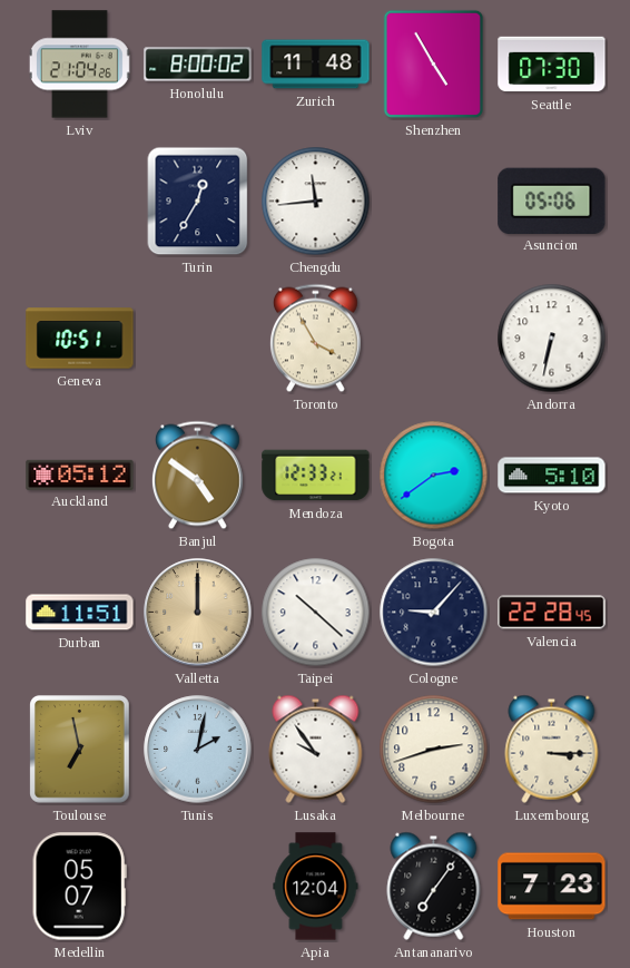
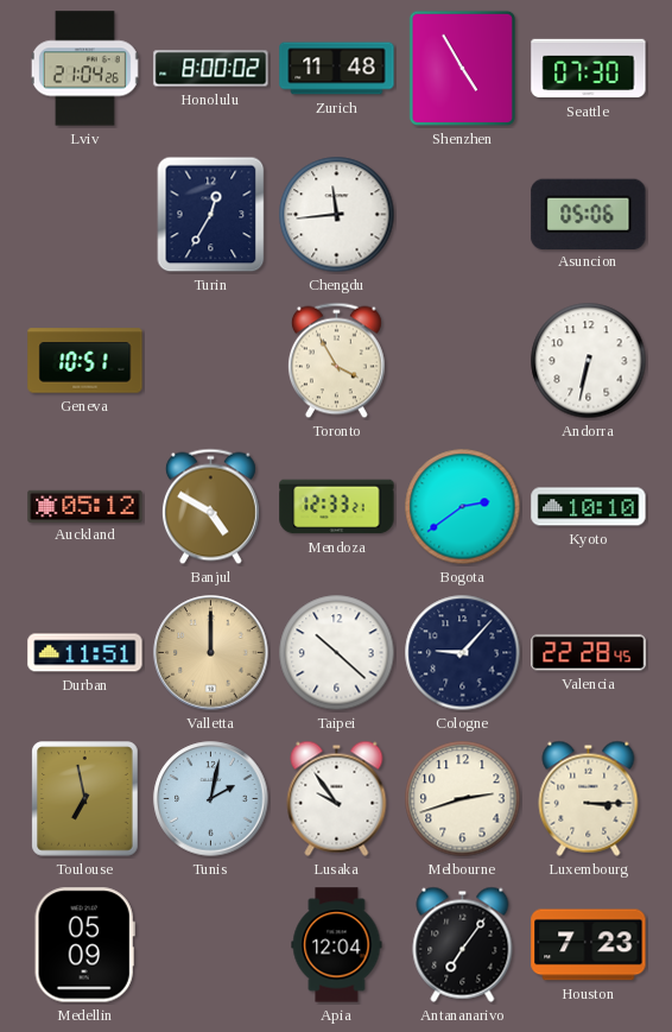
Banjul: 4:51 -> 4:50
Kyoto: 5:10 -> 10:10
Medellin: 05:07 -> 05:09
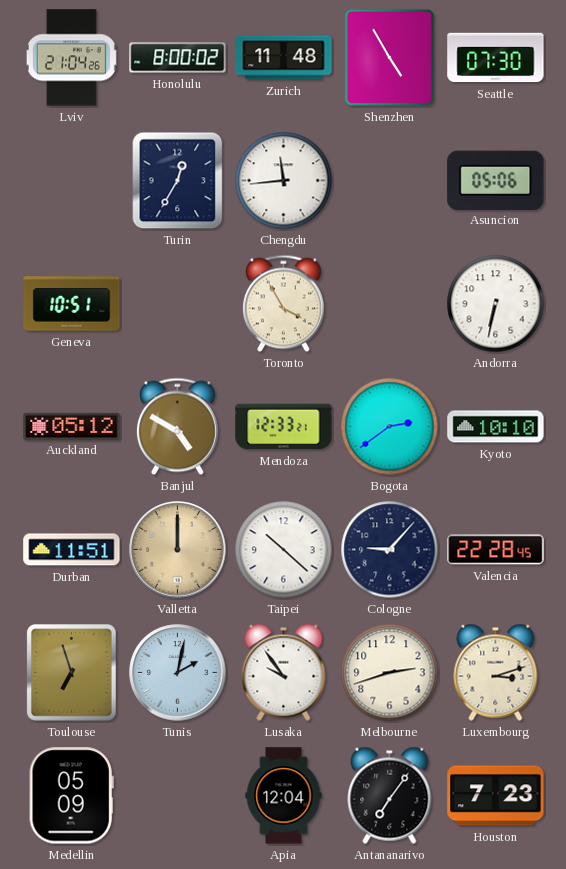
Toulouse: 6:58 -> 6:57
Luxembourg: 3:15 -> 3:12
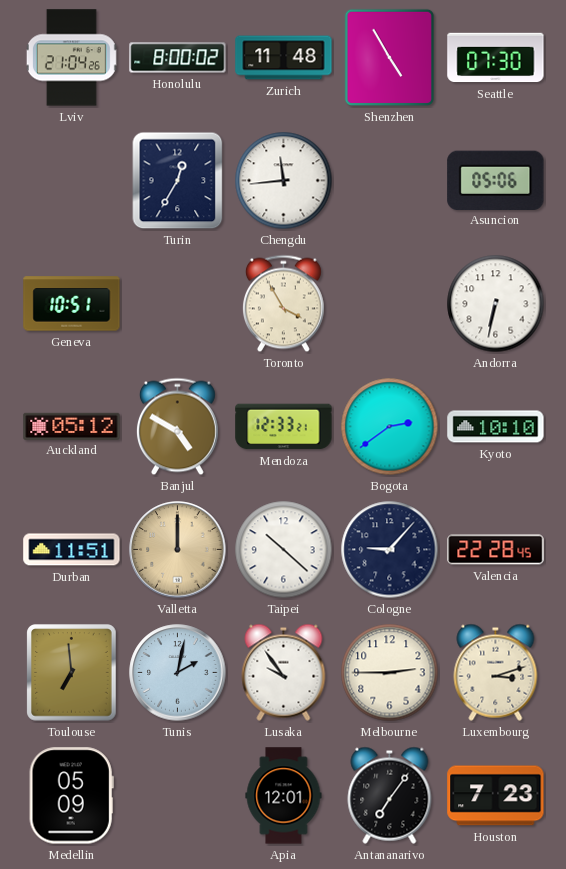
Toulouse: 6:57 -> 6:59
Melbourne: 2:42 -> 2:45
Apia: 12:04 -> 12:01
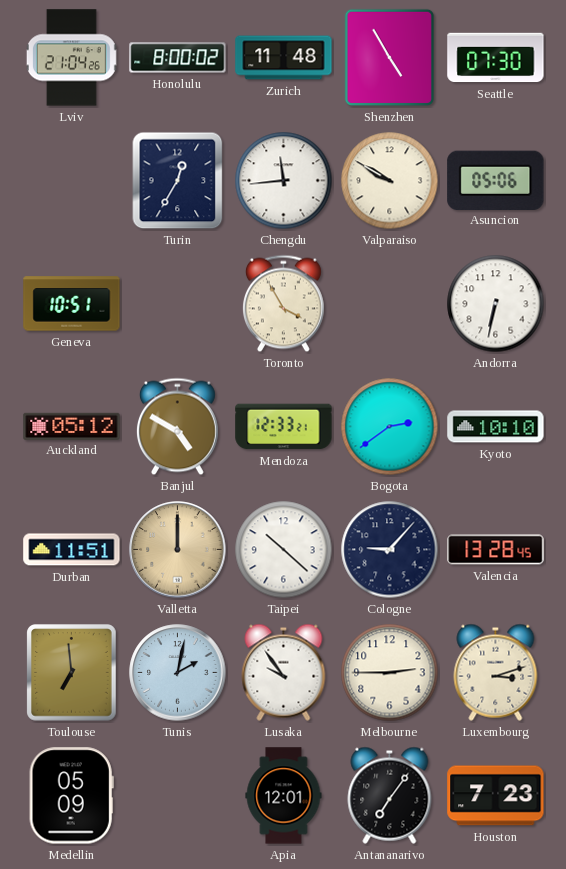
Valparaiso: none -> 9:50
Valencia: 22:28 -> 13:28
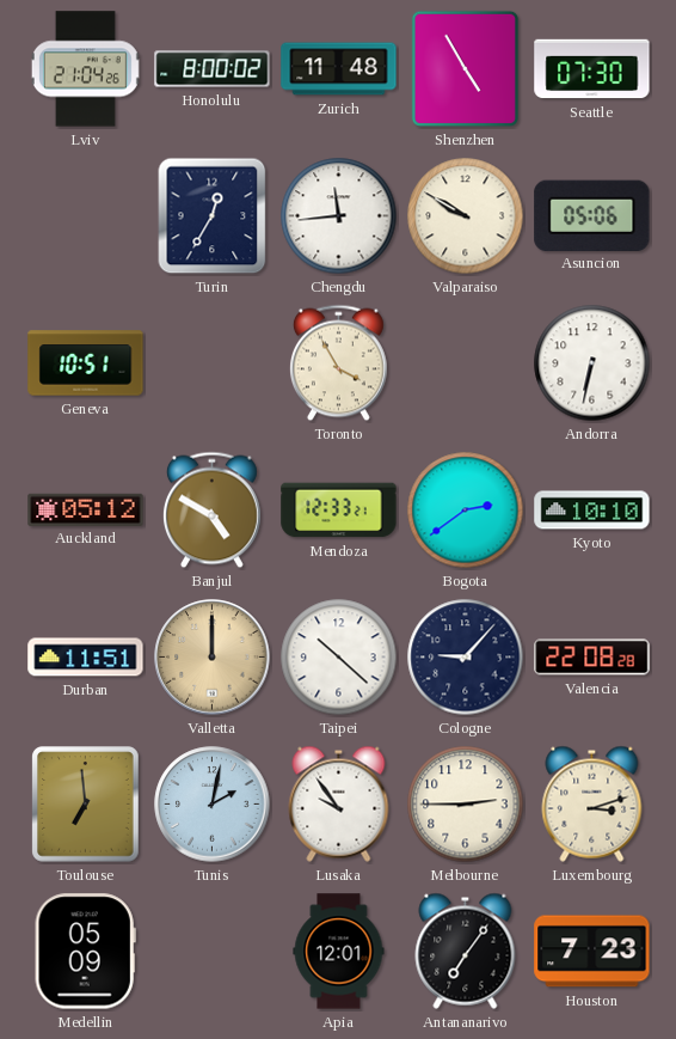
Valencia: 13:28 -> 22:08
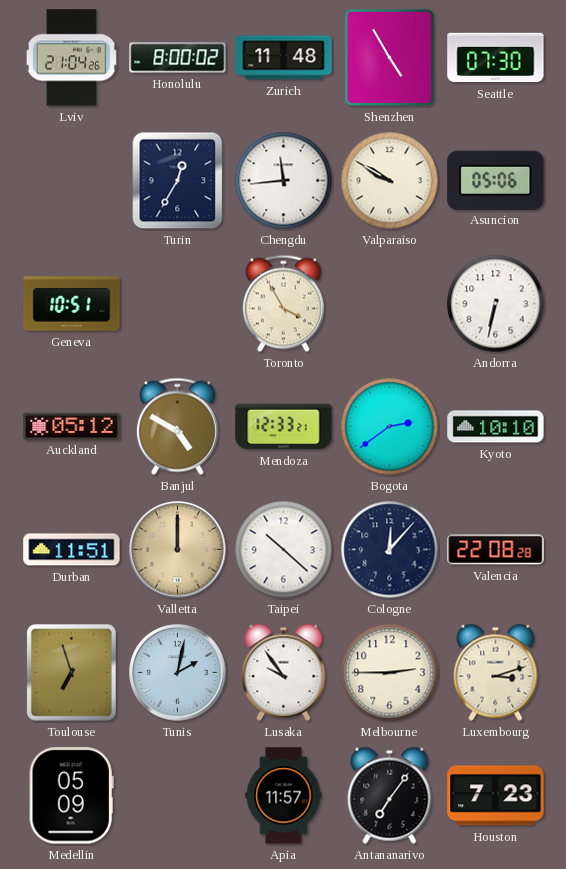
Cologne: 9:07 -> 12:07
Toulouse: 6:59 -> 6:57
Apia: 12:01 -> 11:57
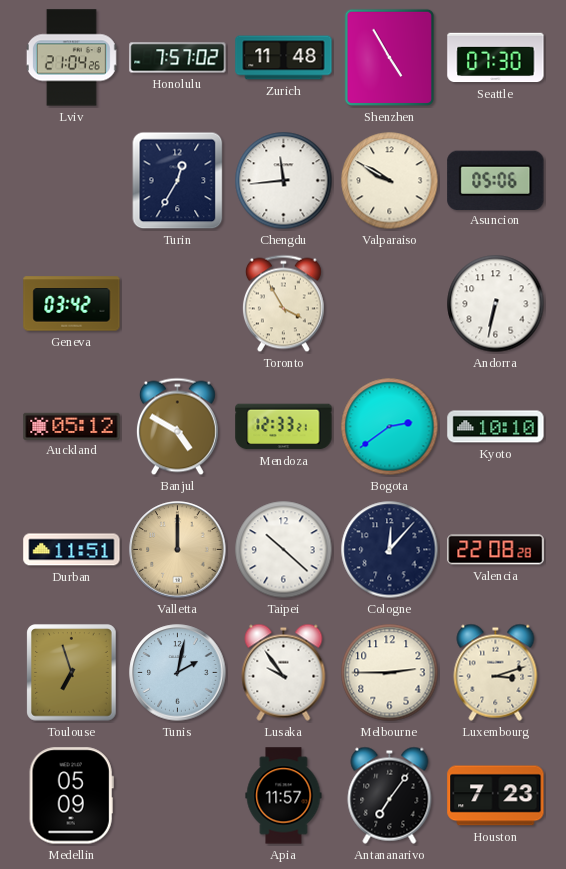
Honolulu: 8:00 -> 7:57
Geneva: 10:51 -> 03:42
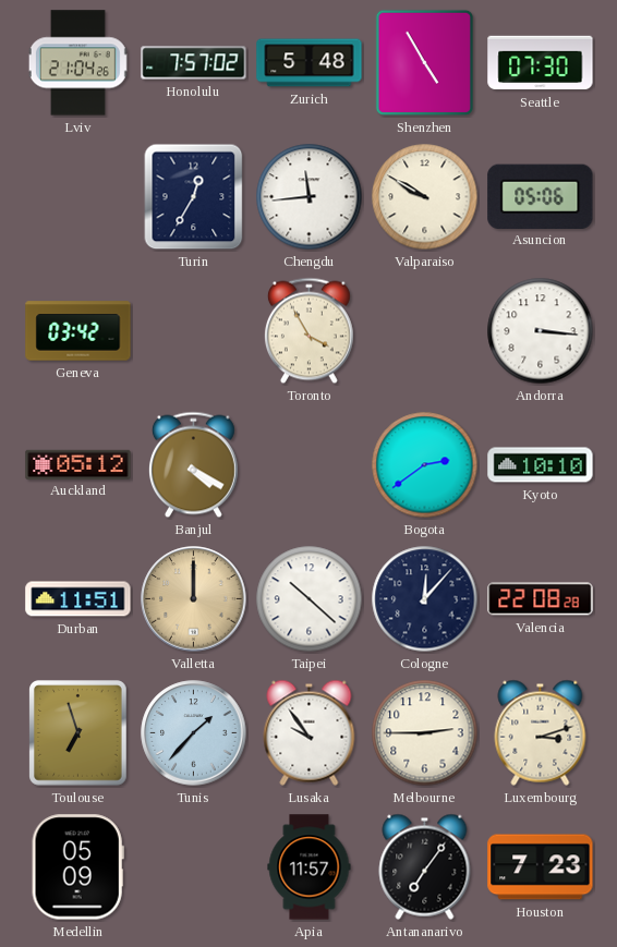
Zurich: 11:48 -> 5:48
Andorra: 6:32 -> 3:16
Banjul: 4:50 -> 4:20
Mendoza: 12:33 -> none
Tunis: 2:02 -> 1:37
